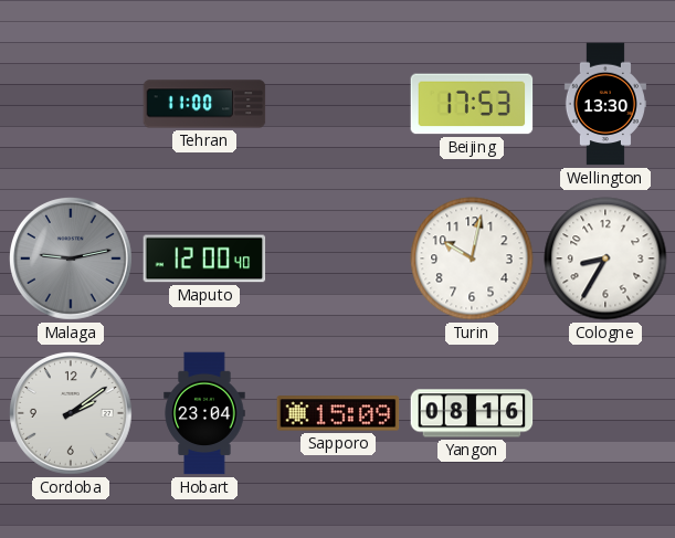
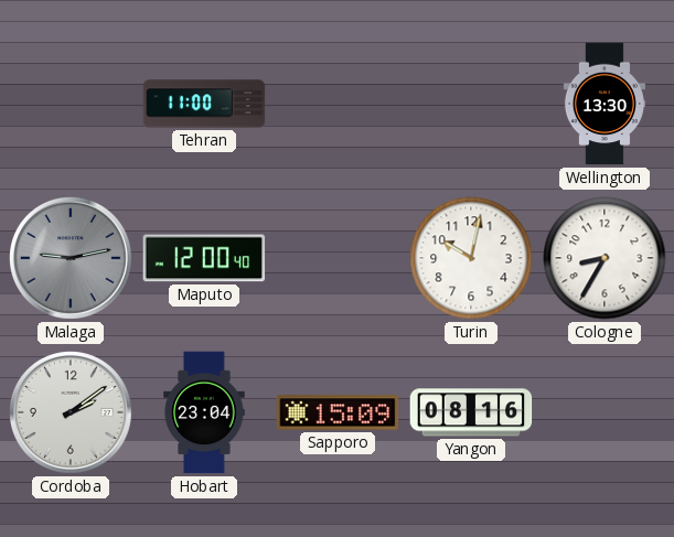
Beijing: 17:53 -> none
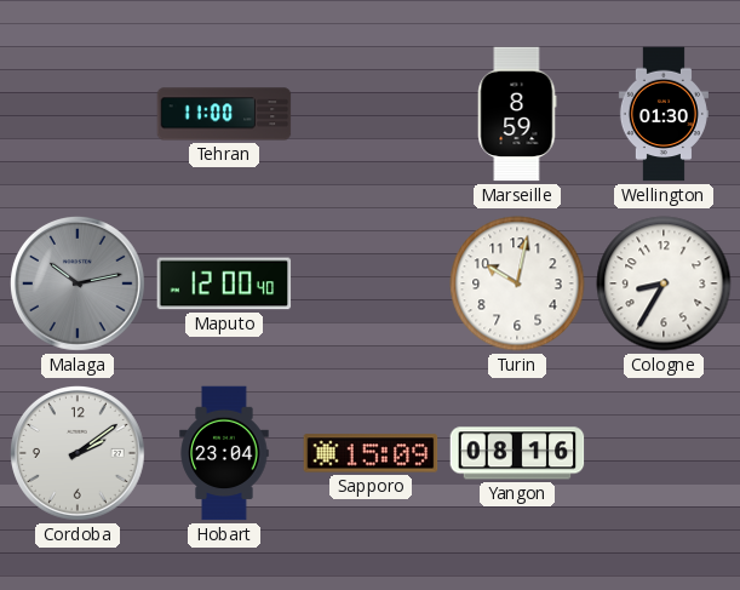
Marseille: none -> 8:59
Wellington: 13:30 -> 01:30
Malaga: 9:13 -> 10:13
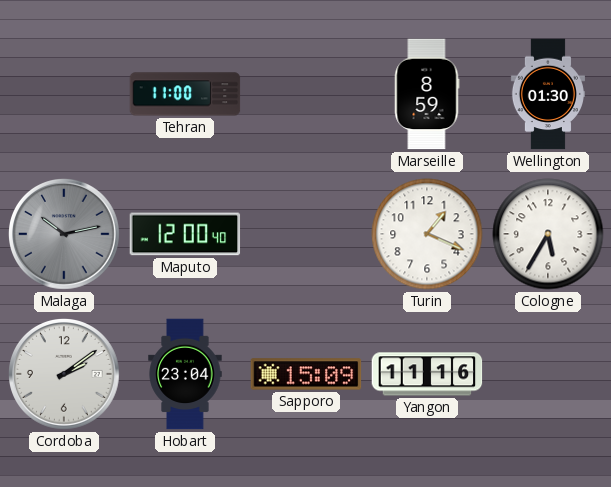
Turin: 10:02 -> 1:19
Cologne: 8:35 -> 5:35
Yangon: 08:16 -> 11:16
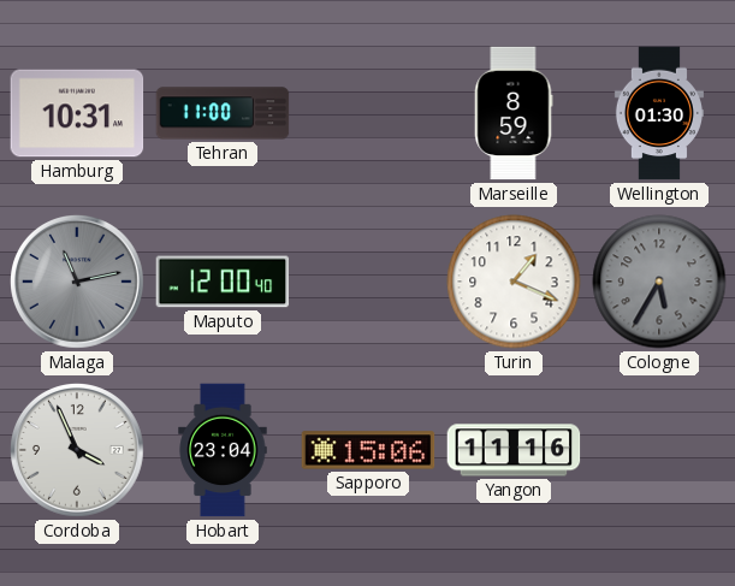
Hamburg: none -> 10:31
Malaga: 10:13 -> 11:13
Cologne dial: white -> grey
Cordoba: 2:09 -> 3:56
Sapporo: 15:09 -> 15:06
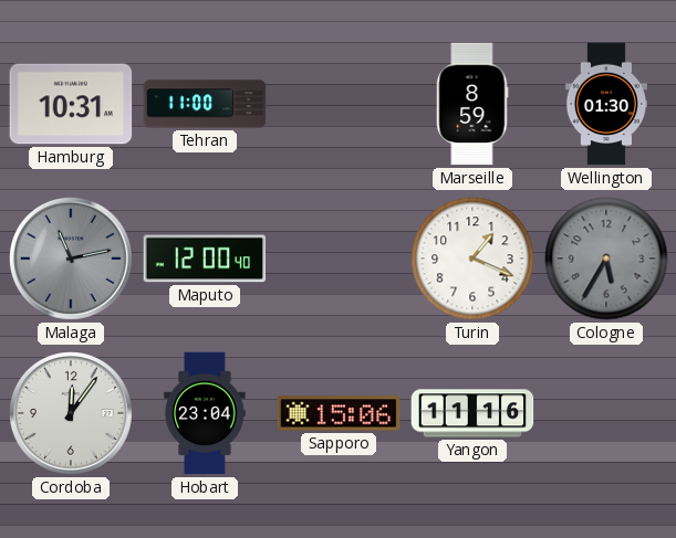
Cordoba: 3:56 -> 12:06
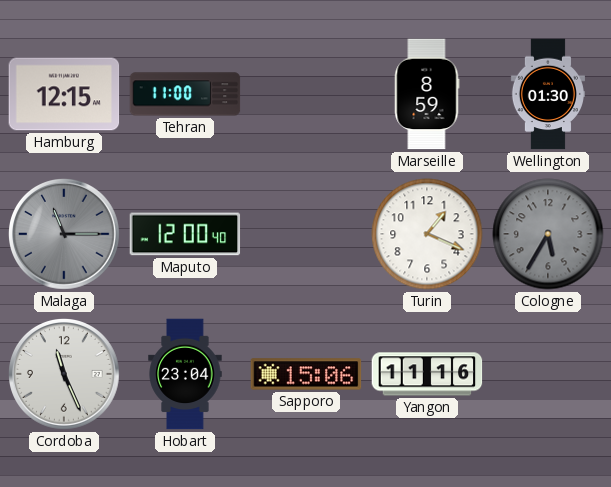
Hamburg: 10:31 -> 12:15
Malaga: 11:13 -> 11:15
Cordoba: 12:06 -> 11:26
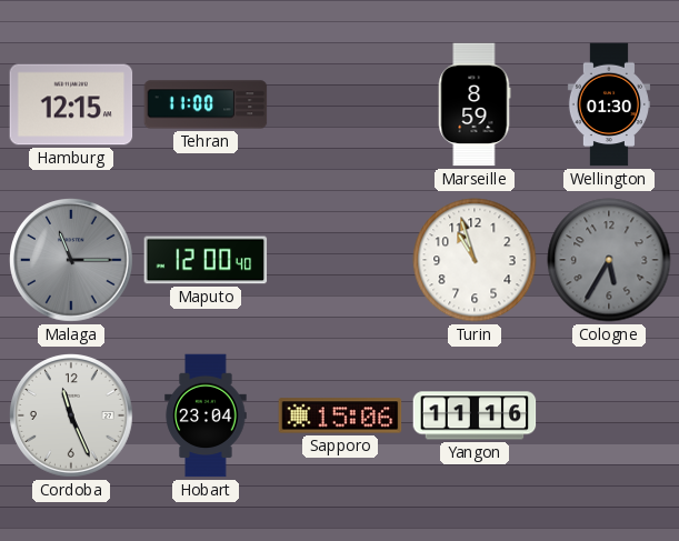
Turin: 1:19 -> 10:57
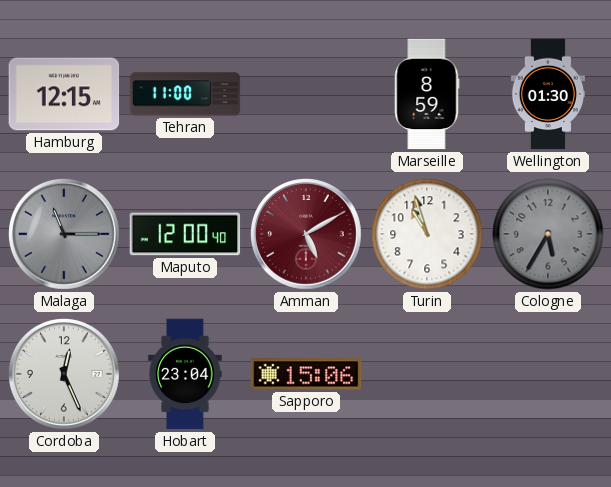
Amman: none -> 5:10
Cordoba: 11:26 -> 12:26
Yangon: 11:16 -> none
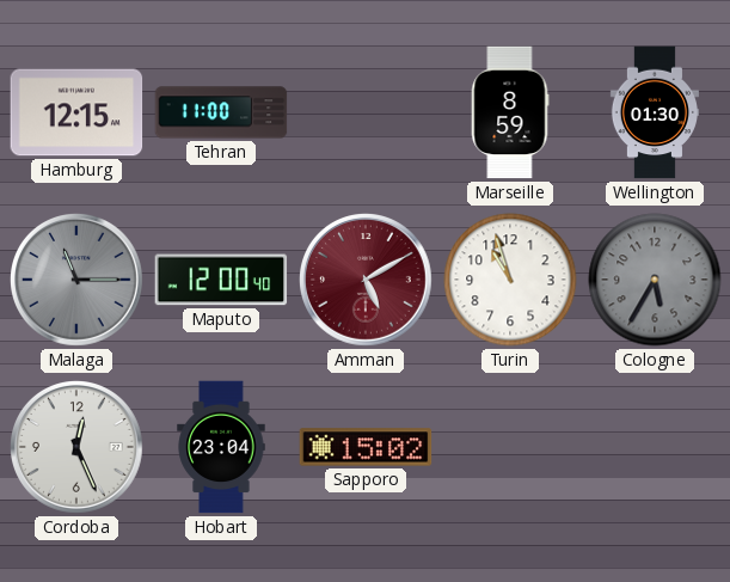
Sapporo: 15:06 -> 15:02
